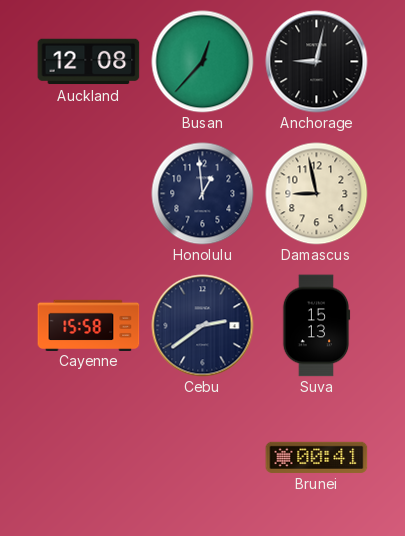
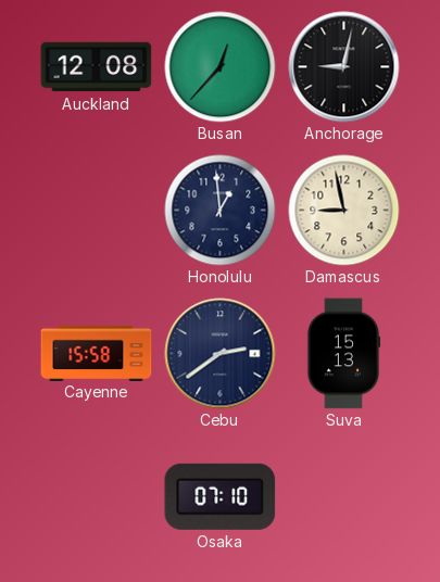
Osaka: none -> 07:10
Brunei: 00:41 -> none
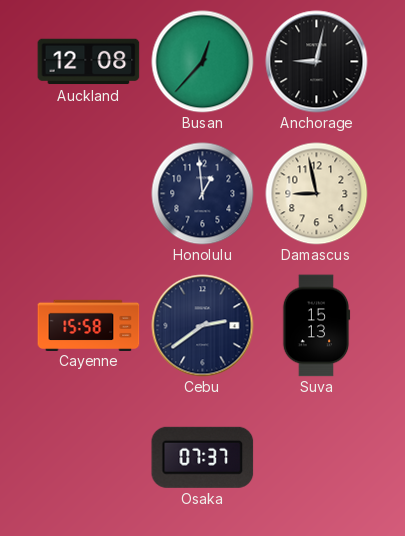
Osaka: 07:10 -> 07:37
